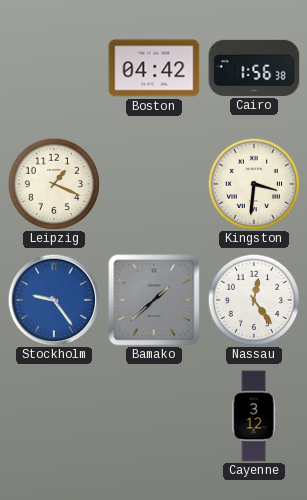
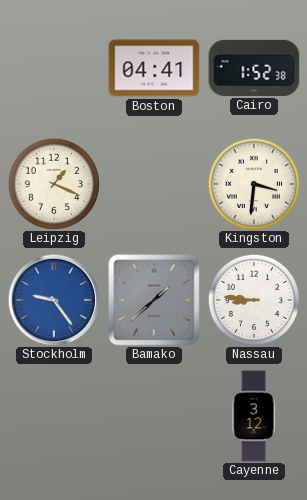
Boston: 04:42 -> 04:41
Cairo: 1:56 -> 1:52
Nassau: 12:24 -> 8:46
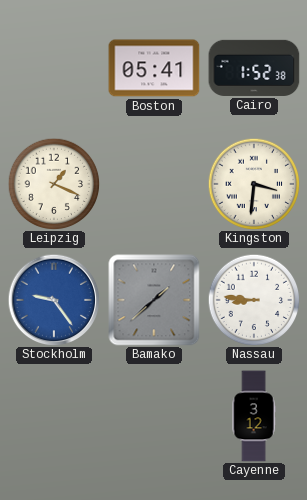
Boston: 04:41 -> 05:41
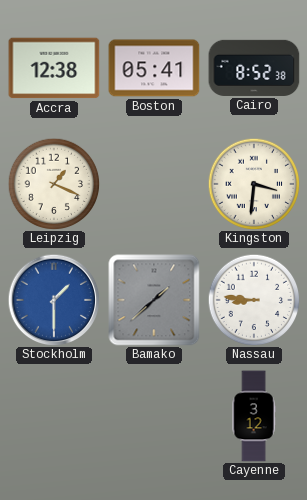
Accra: none -> 12:38
Cairo: 1:52 -> 8:52
Stockholm: 9:24 -> 1:30
